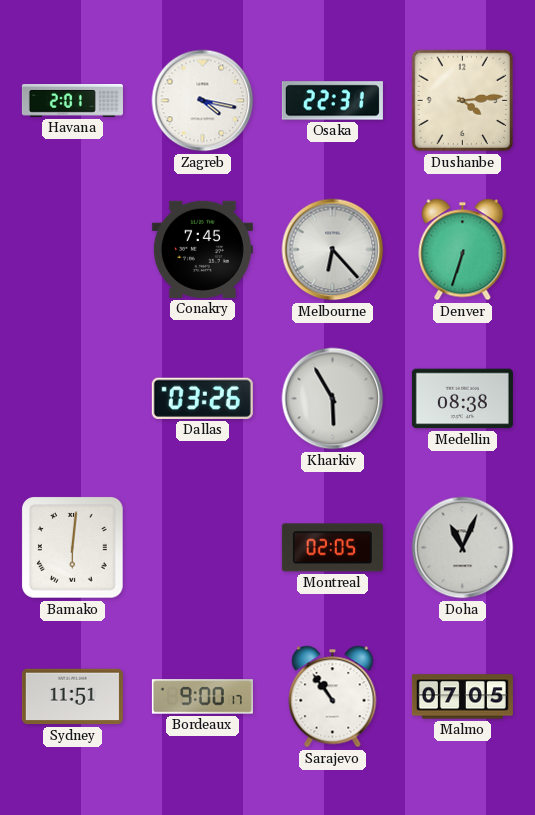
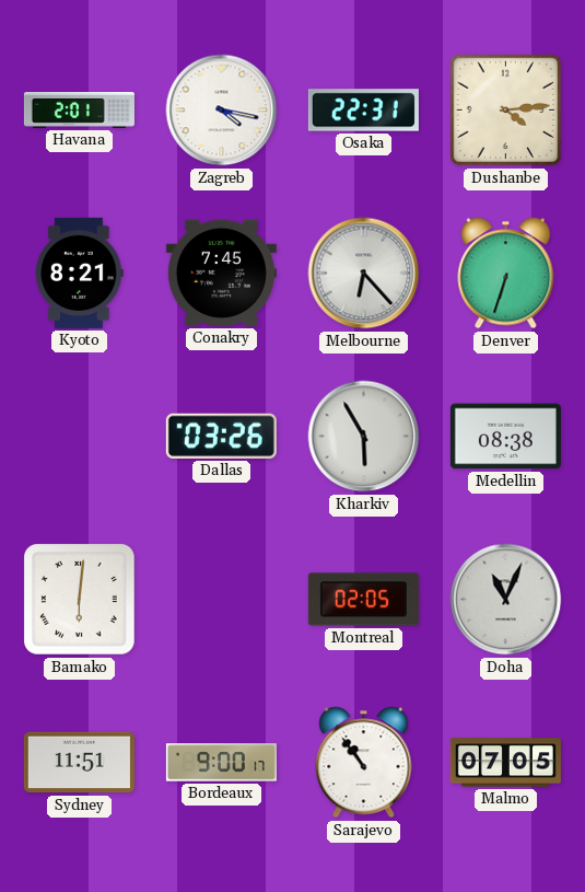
Kyoto: none -> 8:21
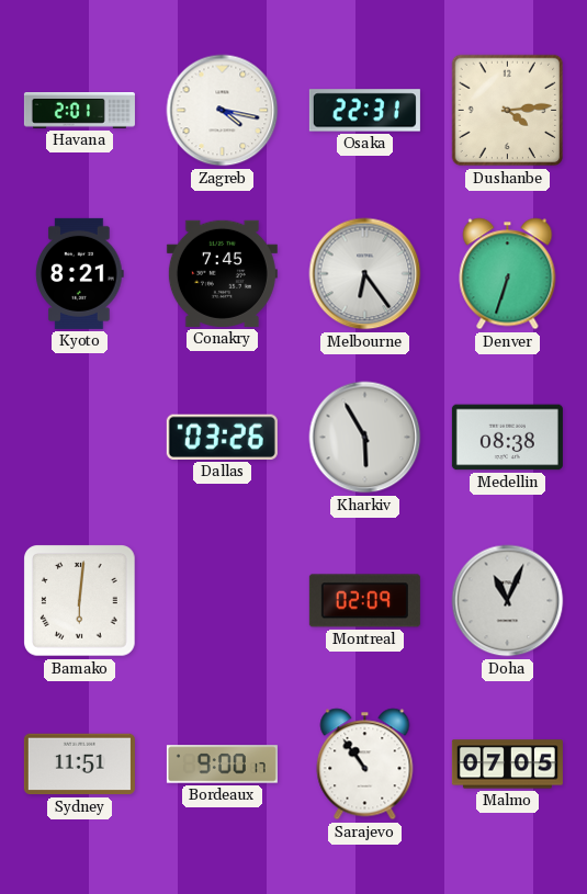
Melbourne: 6:23 -> 6:24
Montreal: 02:05 -> 02:09
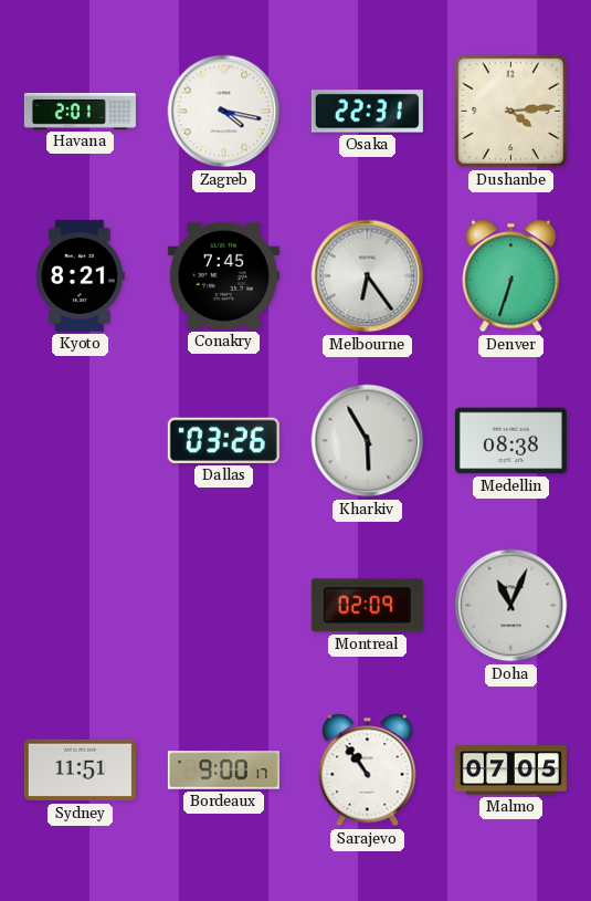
Bamako: 6:01 -> none
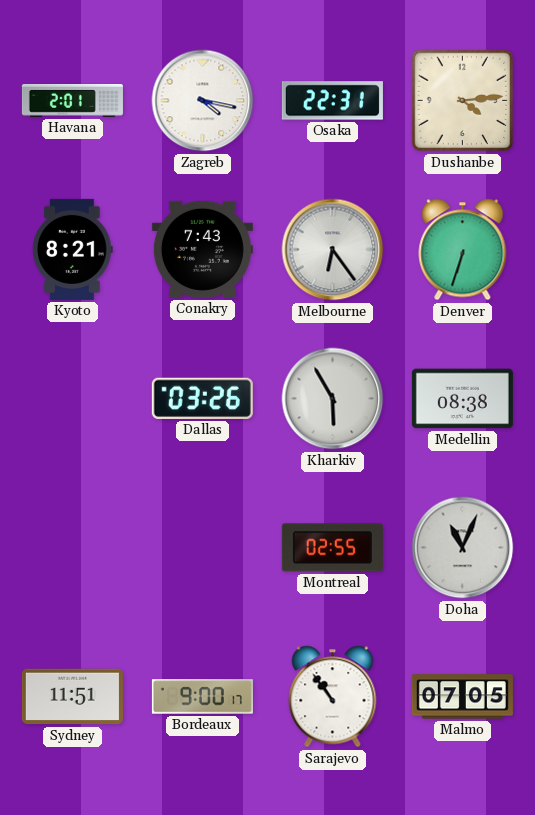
Conakry: 7:45 -> 7:43
Montreal: 02:09 -> 02:55
